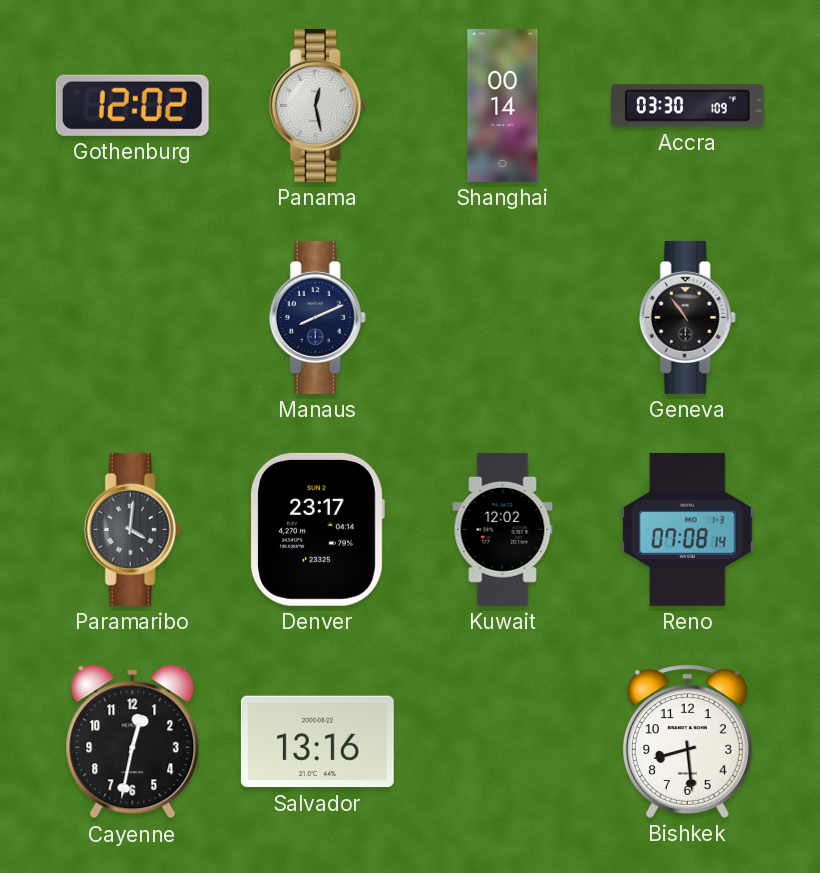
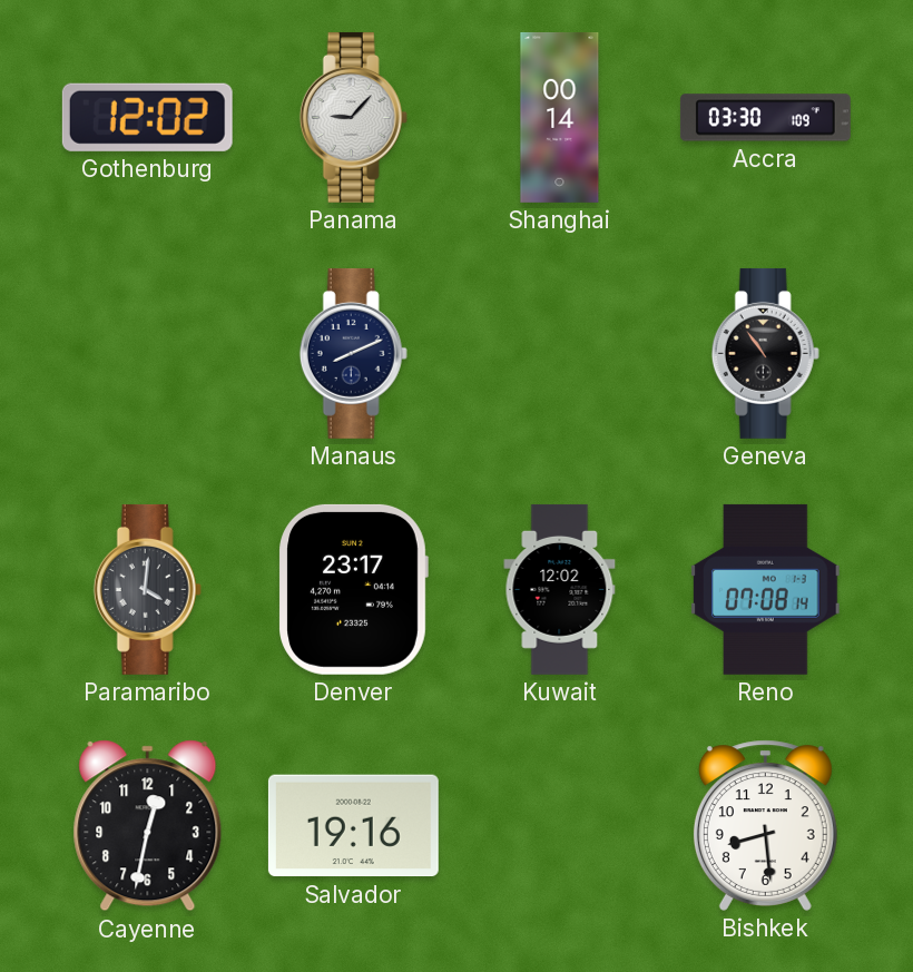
Panama: 12:28 -> 9:07
Salvador: 13:16 -> 19:16
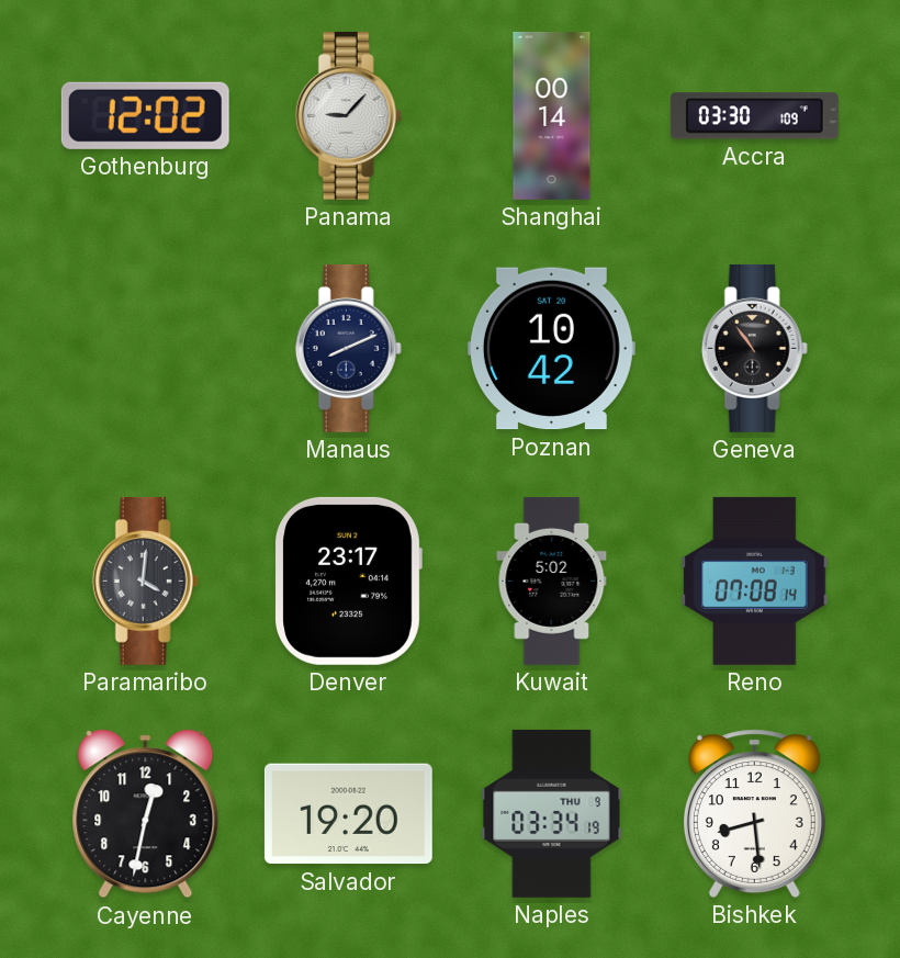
Poznan: none -> 10:42
Kuwait: 12:02 -> 5:02
Salvador: 19:16 -> 19:20
Naples: none -> 03:34
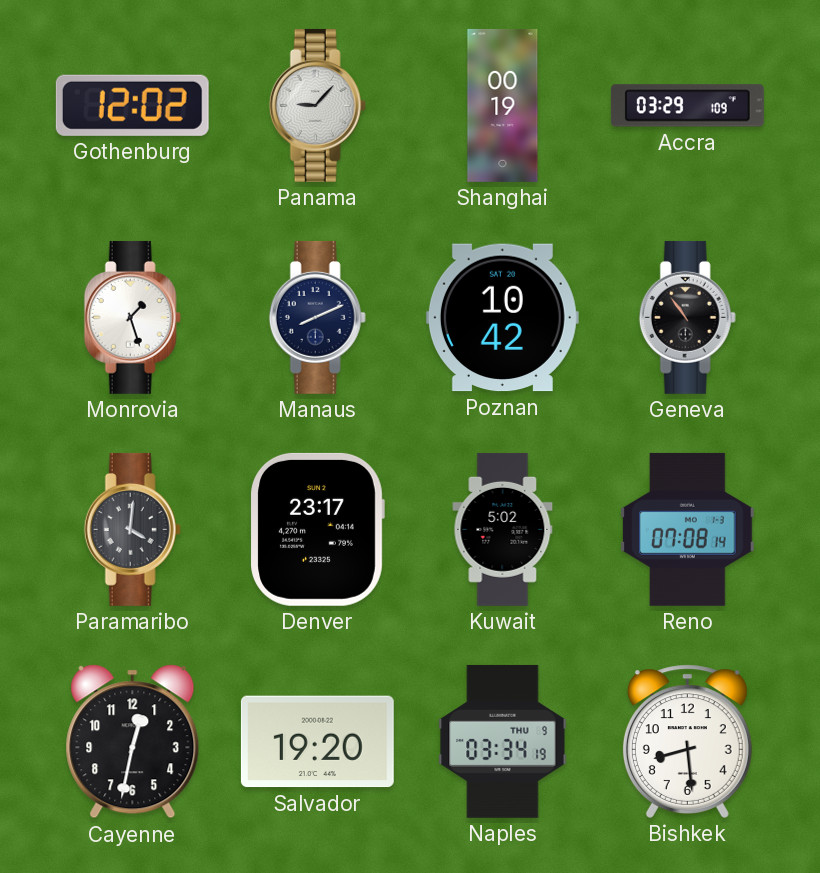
Shanghai: 00:14 -> 00:19
Accra: 03:30 -> 03:29
Monrovia: none -> 1:27
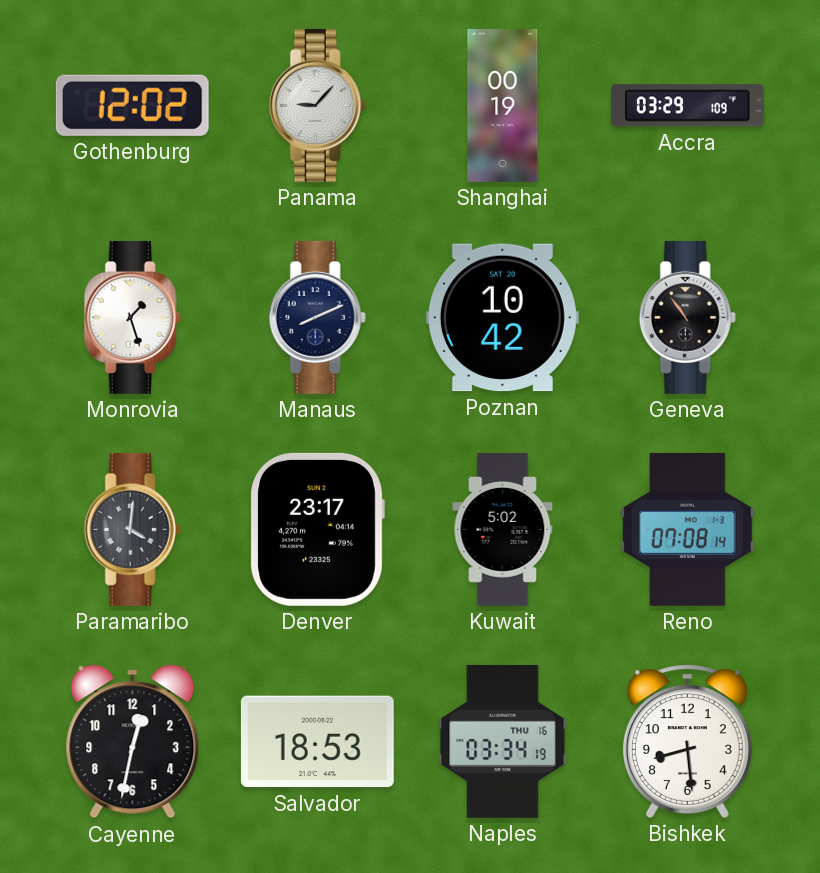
Salvador: 19:20 -> 18:53
Naples date: THU 9 -> THU 16
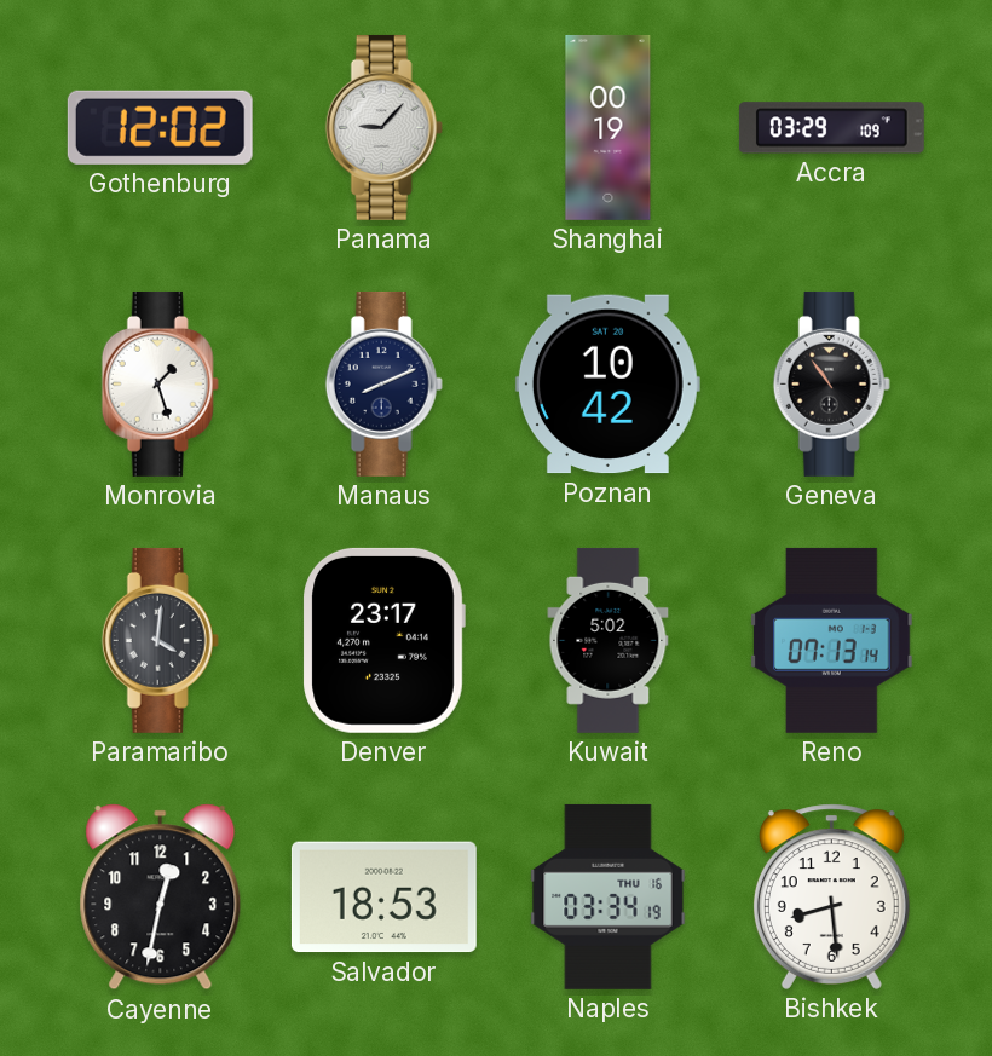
Reno: 07:08 -> 07:13
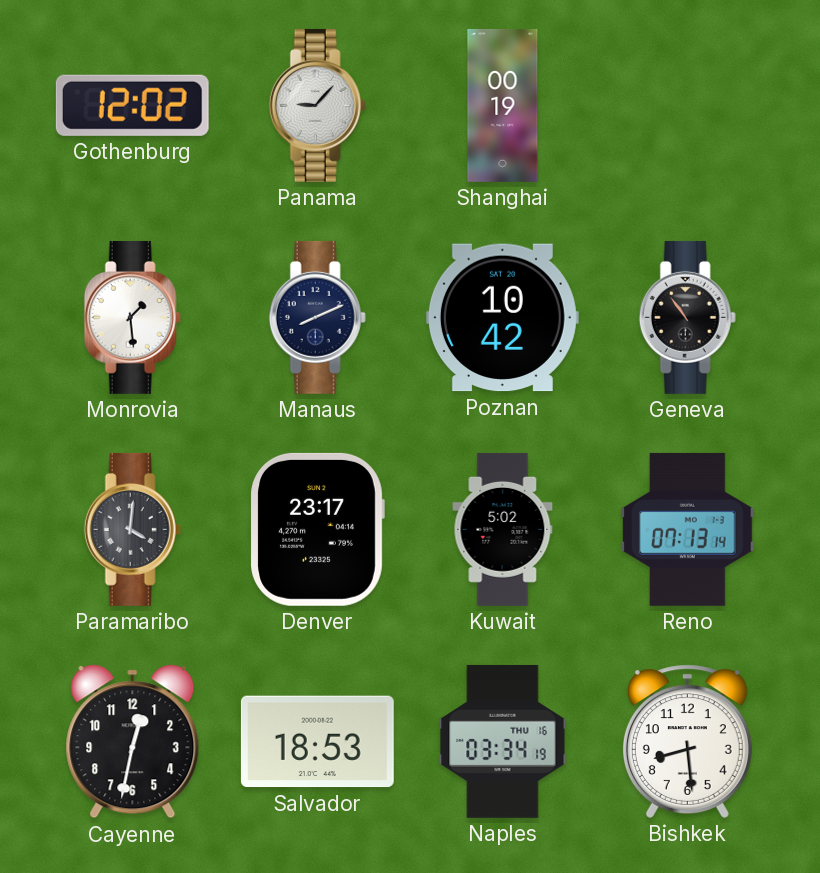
Accra: 03:29 -> none
Monrovia: 1:27 -> 1:29
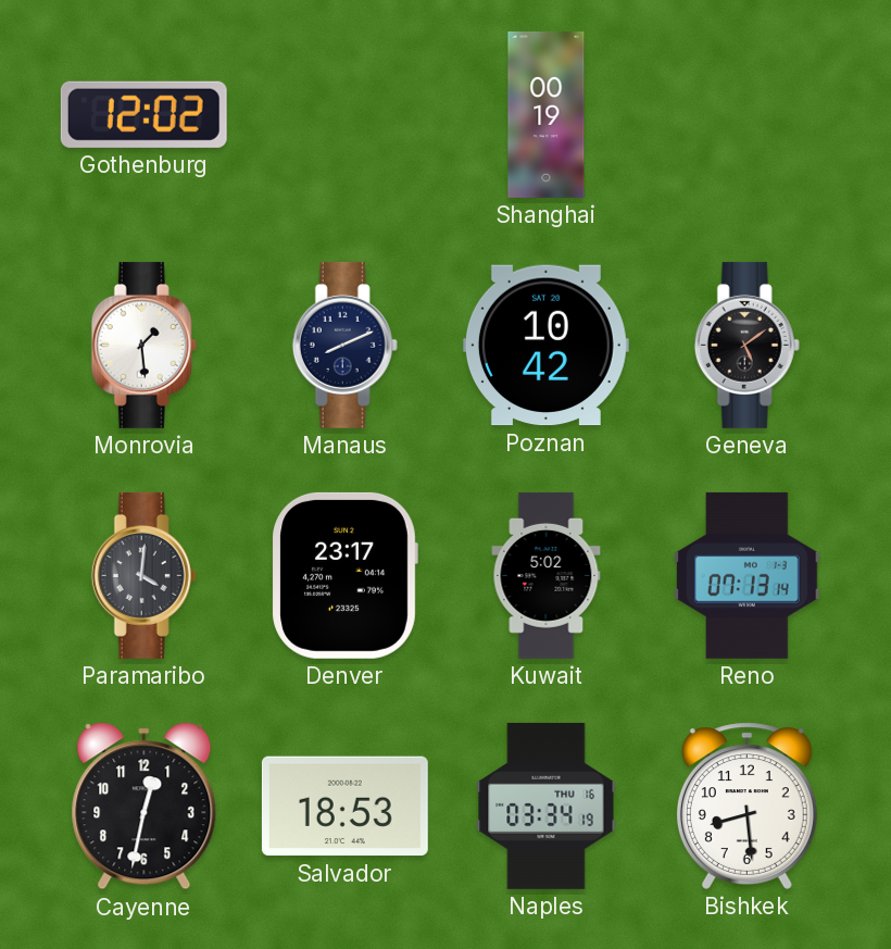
Panama: 9:07 -> none
Geneva: 10:54 -> 5:09
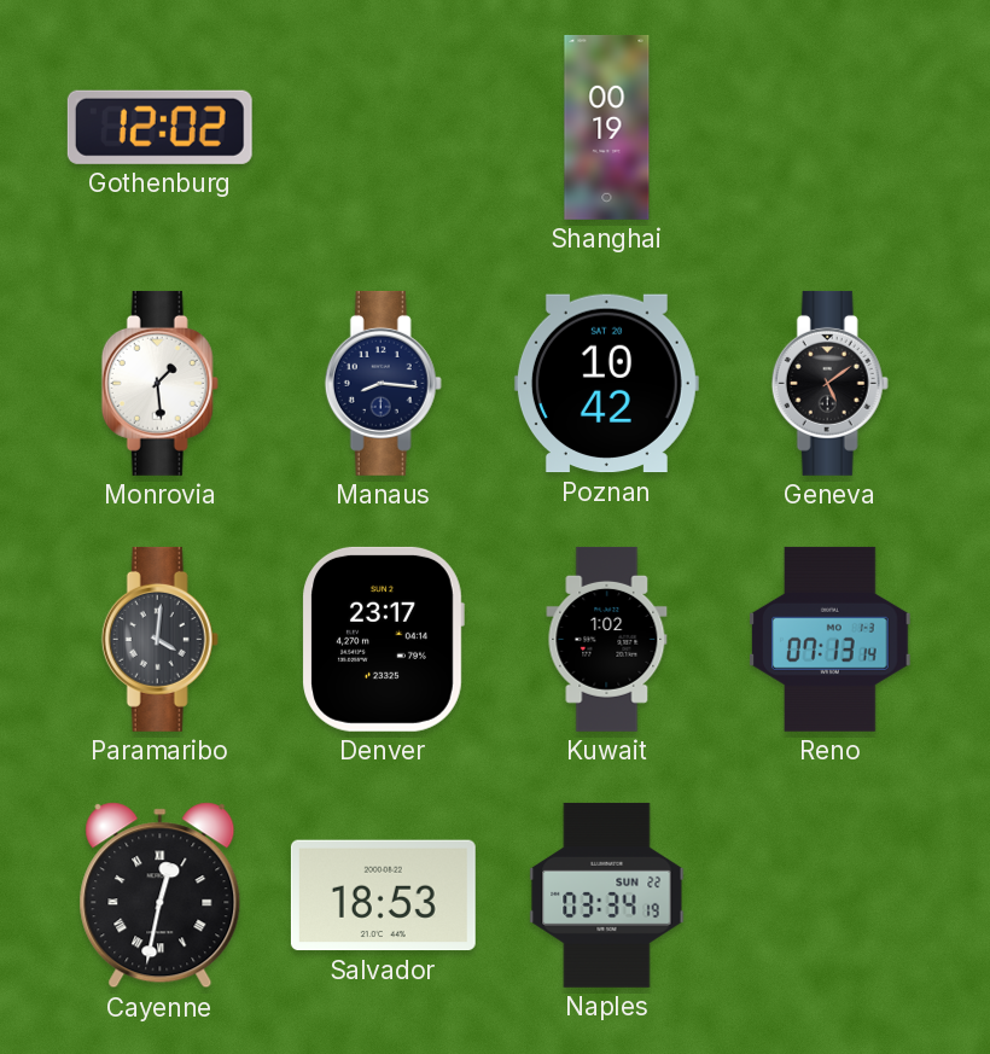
Manaus: 8:11 -> 8:16
Kuwait: 5:02 -> 1:02
Cayenne numerals: Arabic -> Roman
Naples date: THU 16 -> SUN 22
Bishkek: 8:29 -> none
